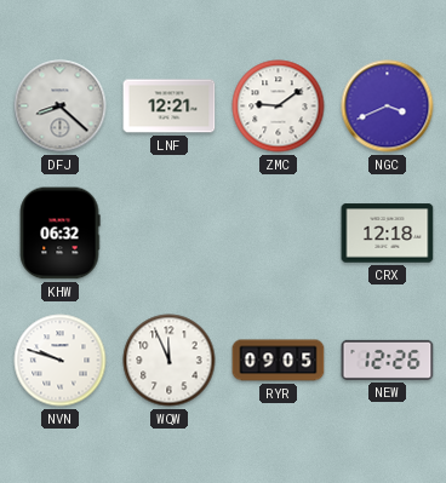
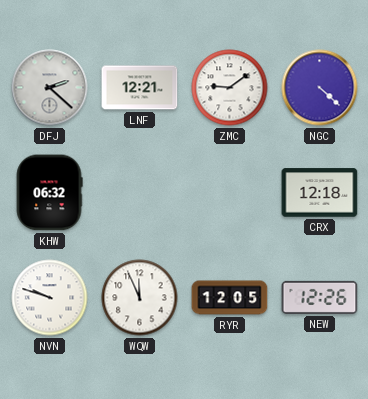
DFJ: 8:22 -> 2:22
NGC: 3:41 -> 4:22
RYR: 09:05 -> 12:05
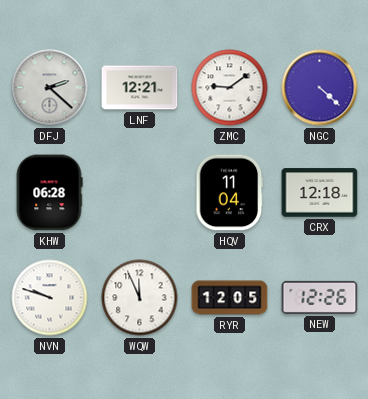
KHW: 06:32 -> 06:28
HQV: none -> 11:04
